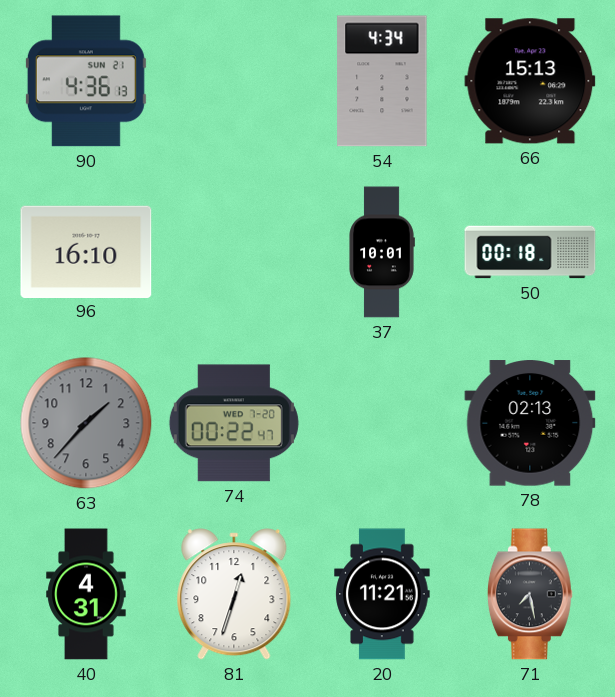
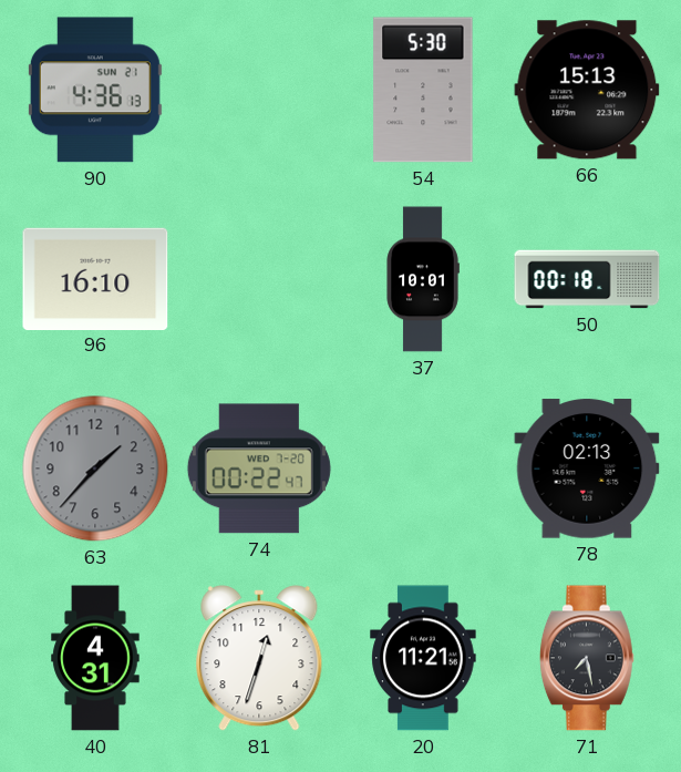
54: 4:34 -> 5:30
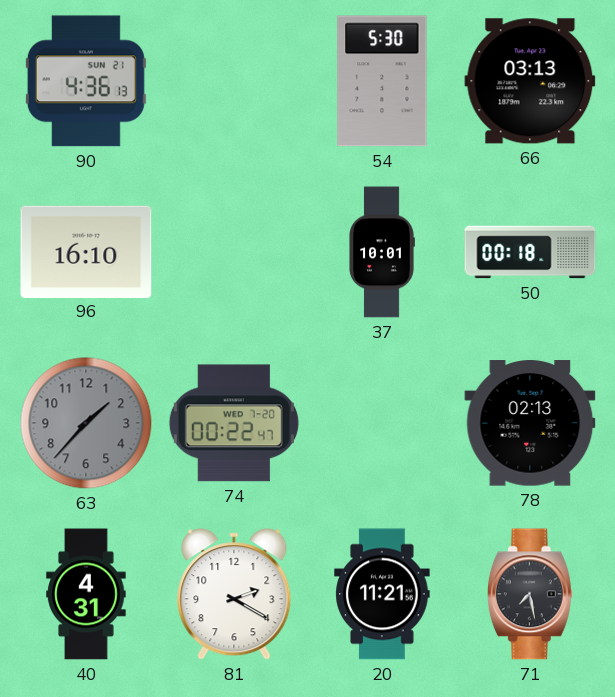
66: 15:13 -> 03:13
81: 12:33 -> 2:20
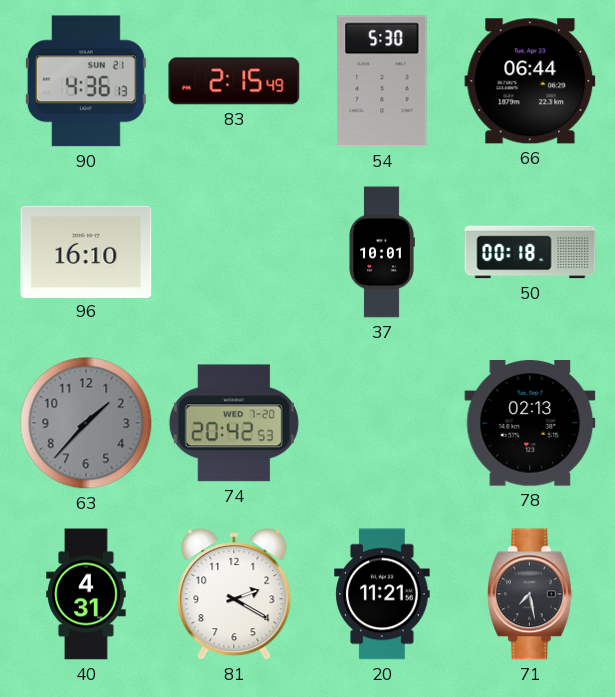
83: none -> 2:15
66: 03:13 -> 06:44
74: 00:22 -> 20:42
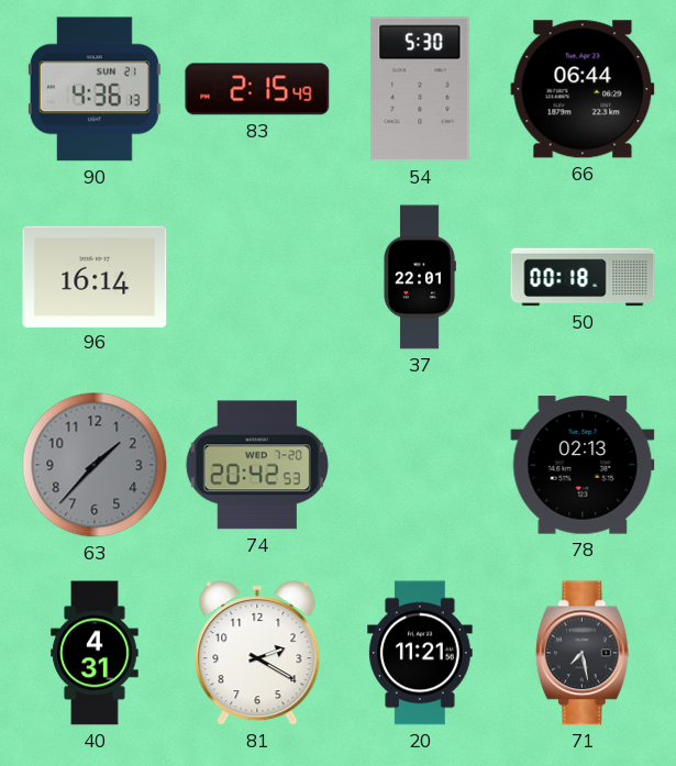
96: 16:10 -> 16:14
37: 10:01 -> 22:01
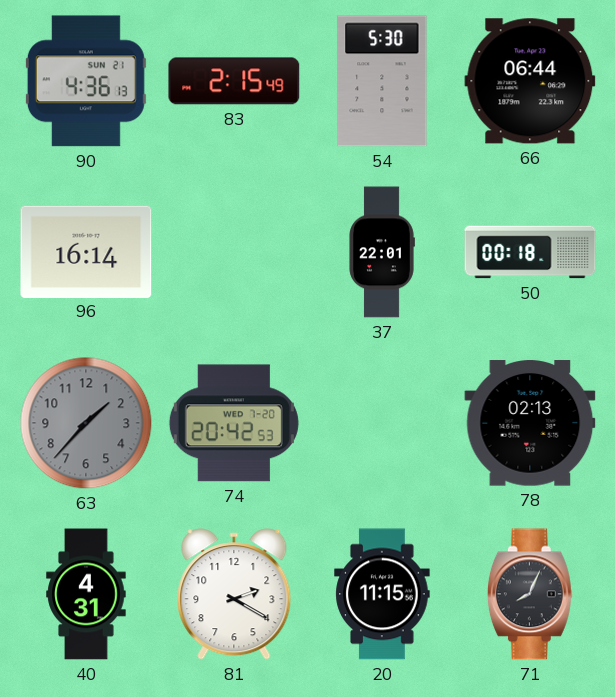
20: 11:21 -> 11:15
71: 7:28 -> 8:04
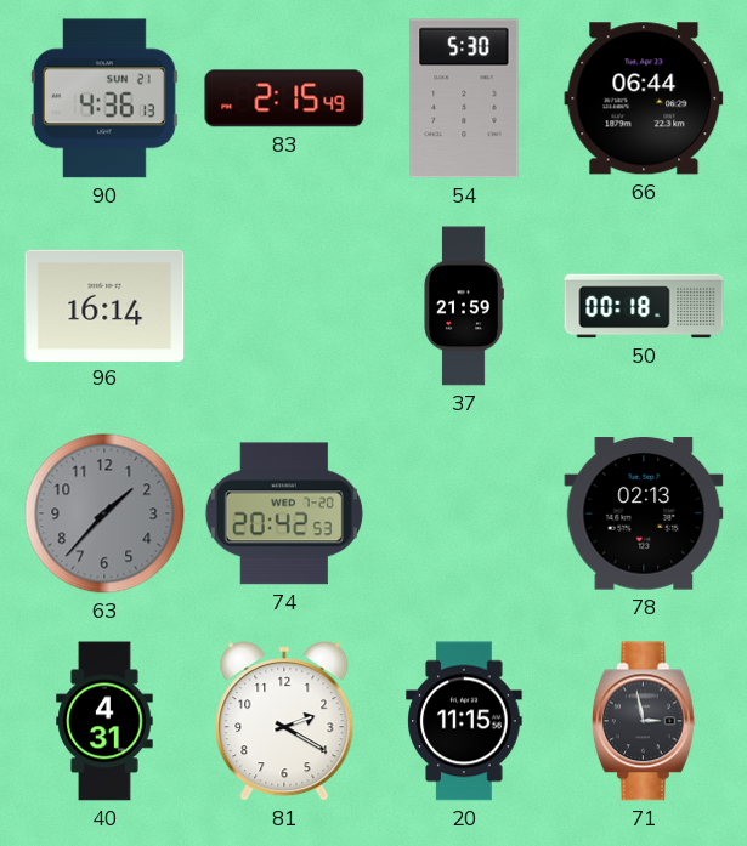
37: 22:01 -> 21:59
71: 8:04 -> 2:58
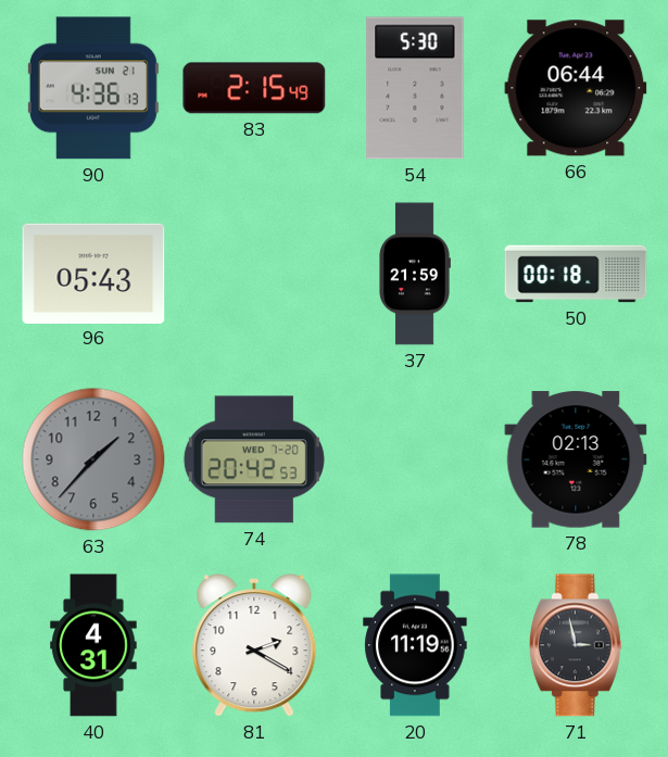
96: 16:14 -> 05:43
20: 11:15 -> 11:19
